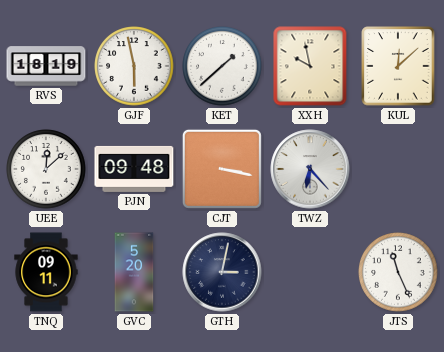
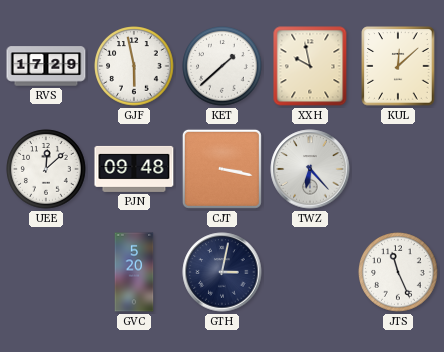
RVS: 18:19 -> 17:29
TNQ: 09:11 -> none
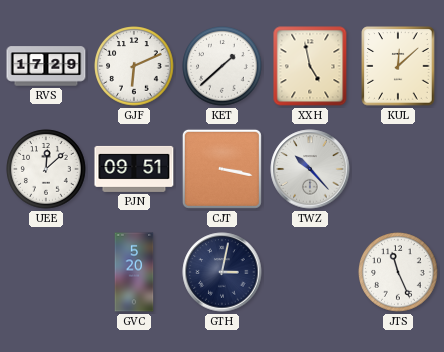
GJF: 5:58 -> 6:11
XXH: 9:58 -> 4:58
PJN: 09:48 -> 09:51
TWZ: 6:23 -> 10:23
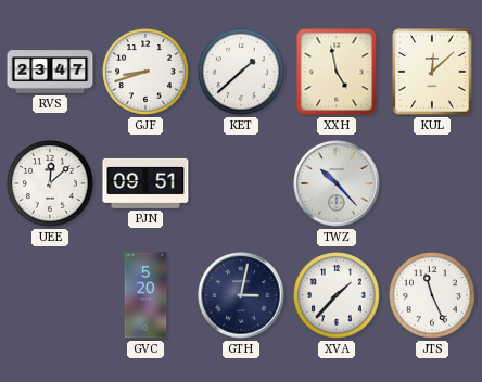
RVS: 17:29 -> 23:47
GJF: 6:11 -> 8:42
CJT: 3:17 -> none
XVA: none -> 1:37
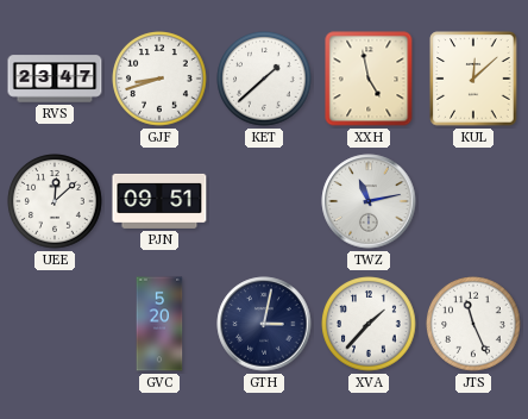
TWZ: 10:23 -> 11:13
